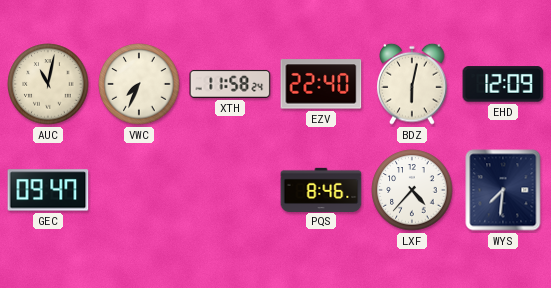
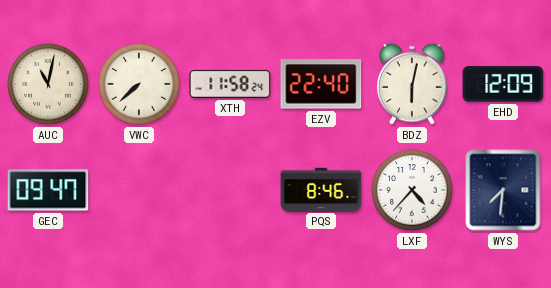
VWC: 7:34 -> 7:38
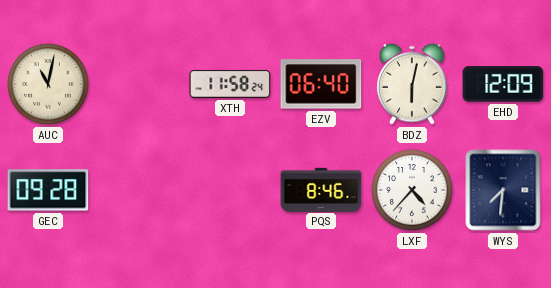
VWC: 7:38 -> none
EZV: 22:40 -> 06:40
GEC: 09:47 -> 09:28
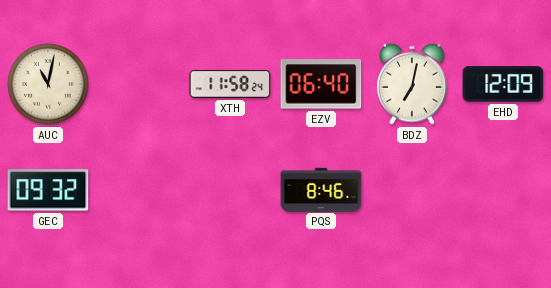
BDZ: 6:02 -> 7:02
GEC: 09:28 -> 09:32
LXF: 4:37 -> none
WYS: 7:31 -> none
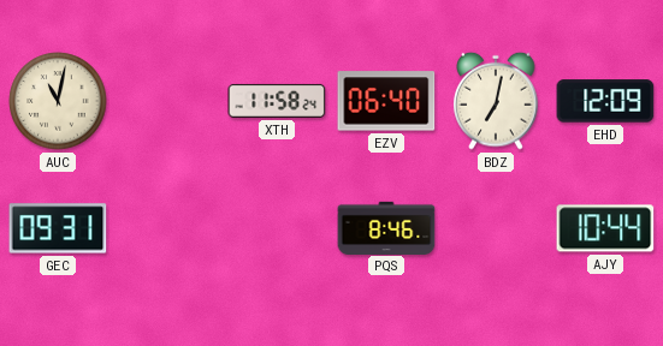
GEC: 09:32 -> 09:31
AJY: none -> 10:44
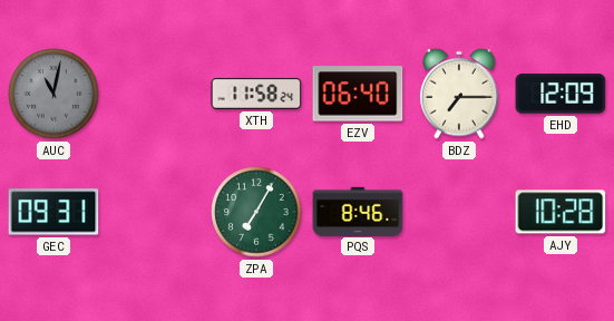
AUC dial: cream -> grey
BDZ: 7:02 -> 7:15
ZPA: none -> 7:05
AJY: 10:44 -> 10:28
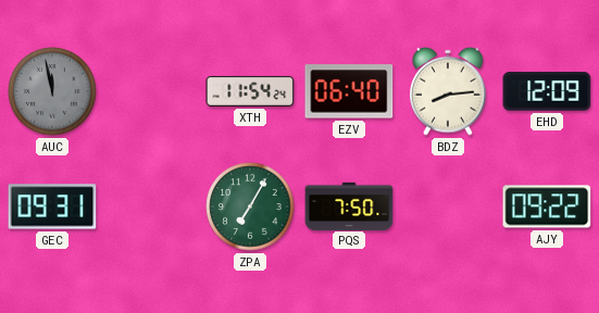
AUC: 11:02 -> 11:58
XTH: 11:58 -> 11:54
BDZ: 7:15 -> 8:14
PQS: 8:46 -> 7:50
AJY: 10:28 -> 09:22
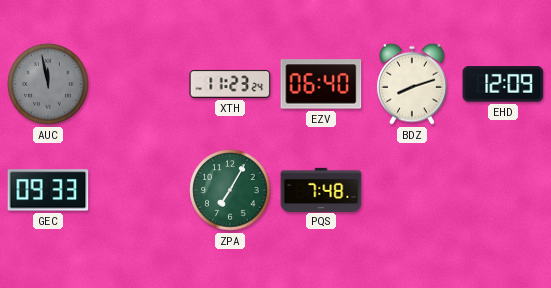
XTH: 11:54 -> 11:23
BDZ: 8:14 -> 8:12
GEC: 09:31 -> 09:33
PQS: 7:50 -> 7:48
AJY: 09:22 -> none
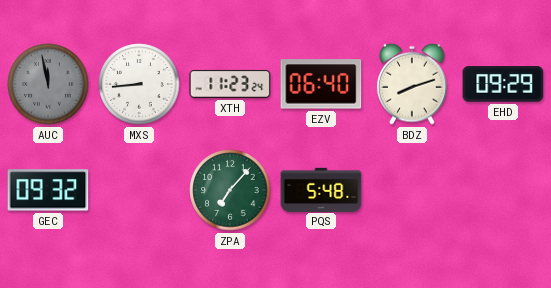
MXS: none -> 8:44
EHD: 12:09 -> 09:29
GEC: 09:33 -> 09:32
ZPA: 7:05 -> 7:07
PQS: 7:48 -> 5:48
